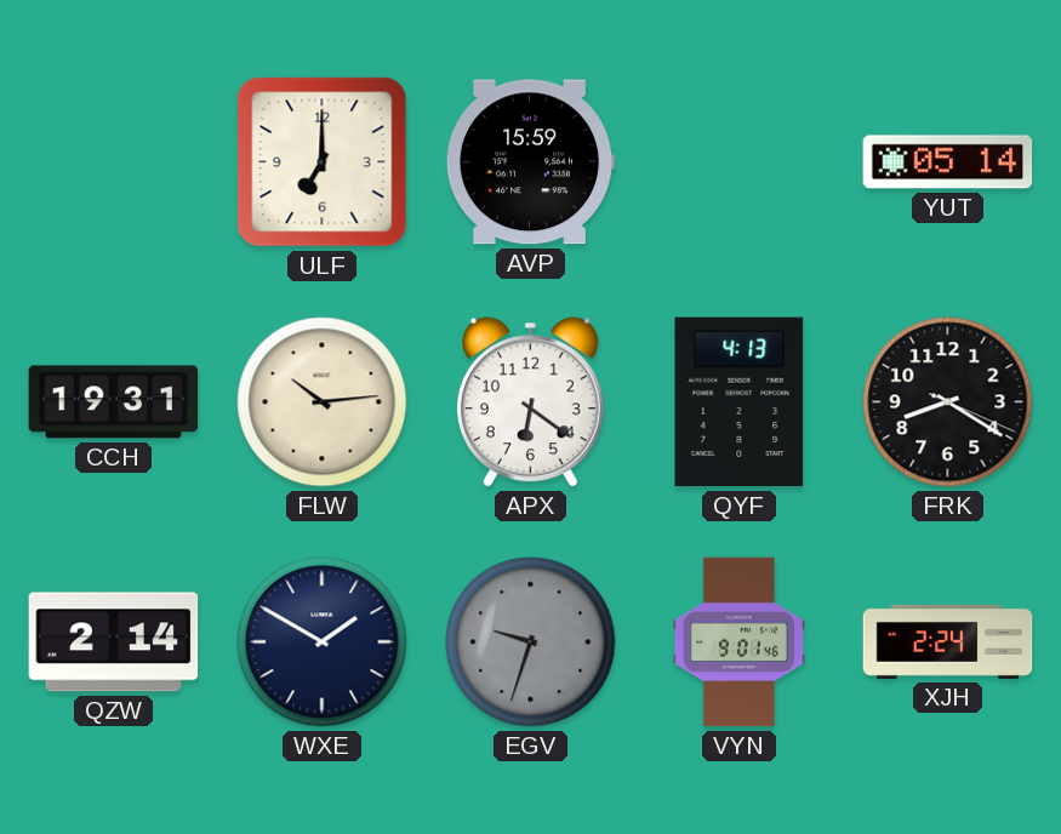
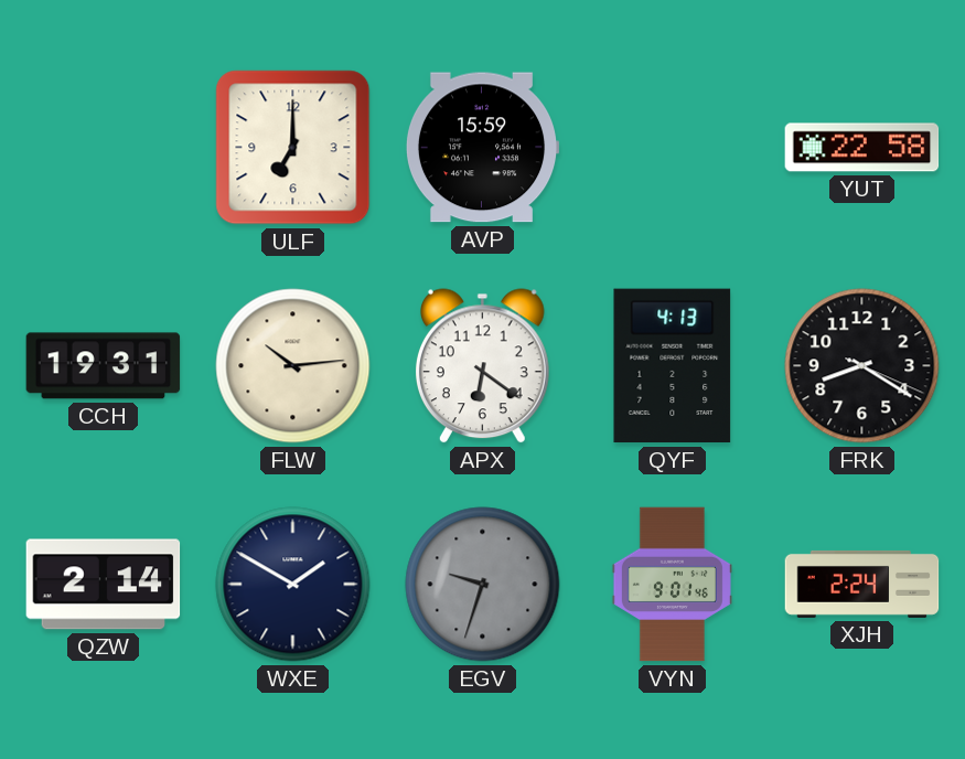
YUT: 05:14 -> 22:58
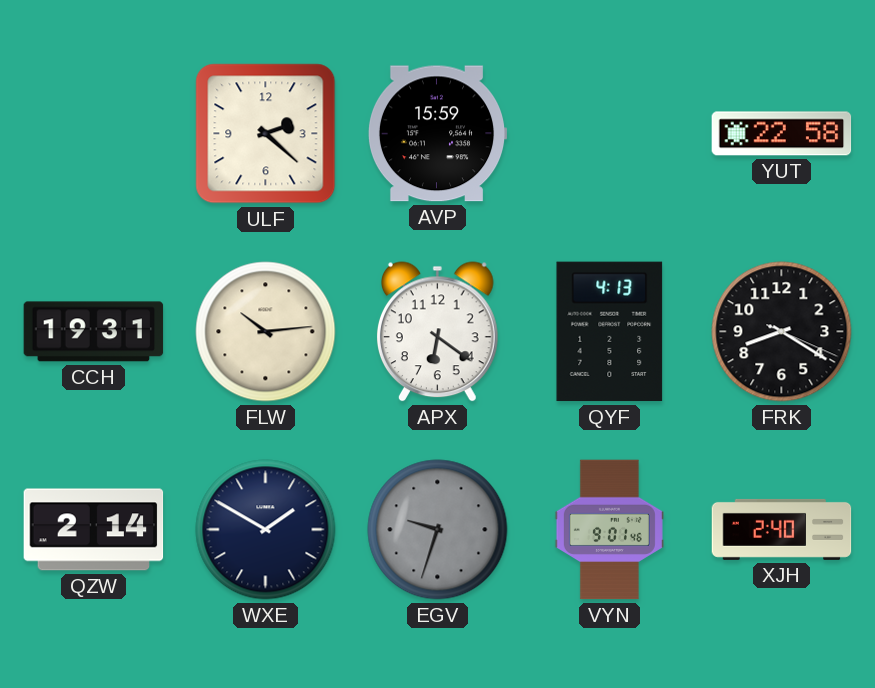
ULF: 7:00 -> 2:22
XJH: 2:24 -> 2:40
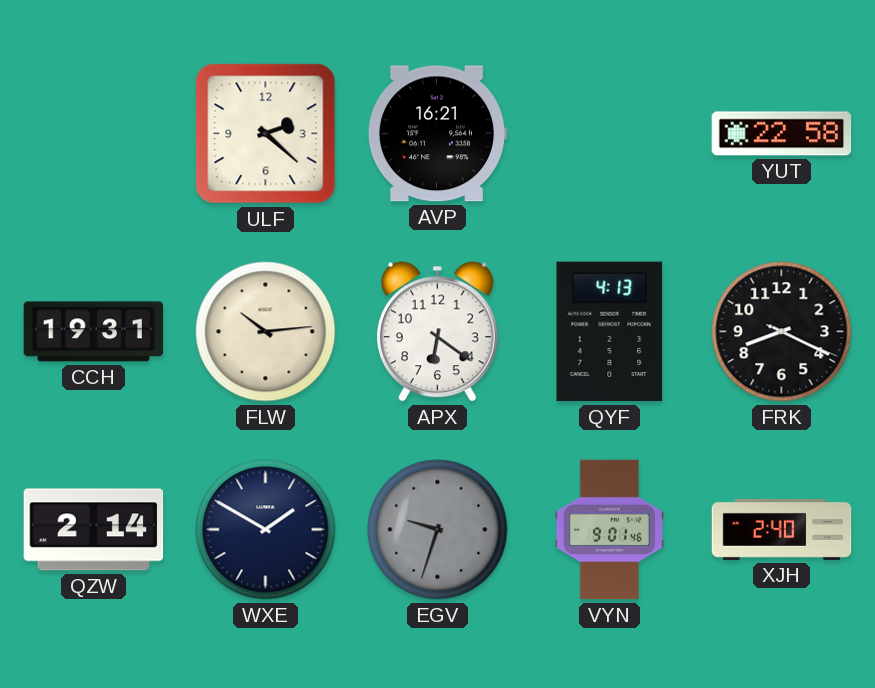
AVP: 15:59 -> 16:21
FRK: 8:20 -> 8:19
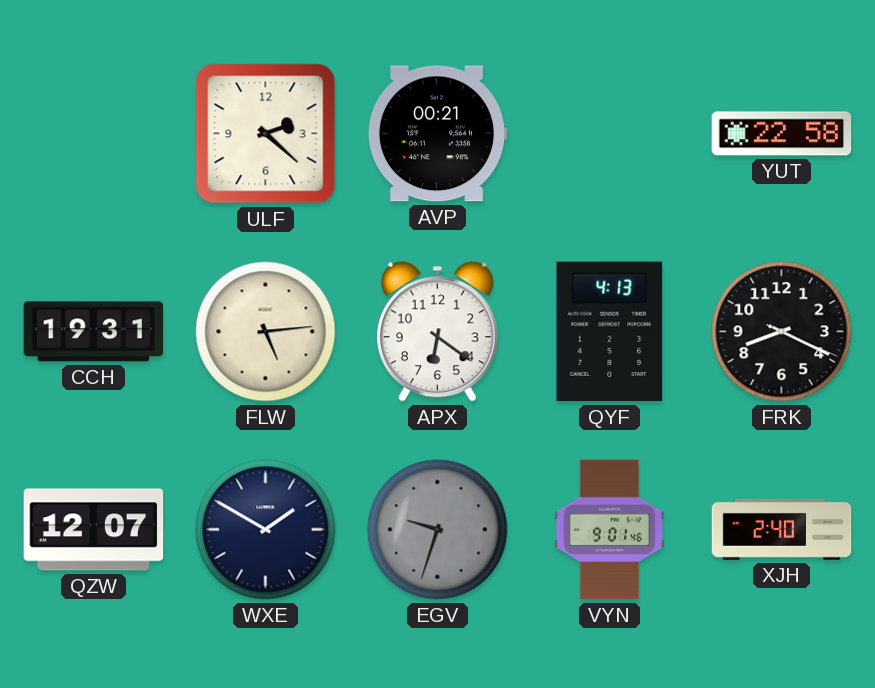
AVP: 16:21 -> 00:21
FLW: 10:14 -> 5:14
QZW: 2:14 -> 12:07
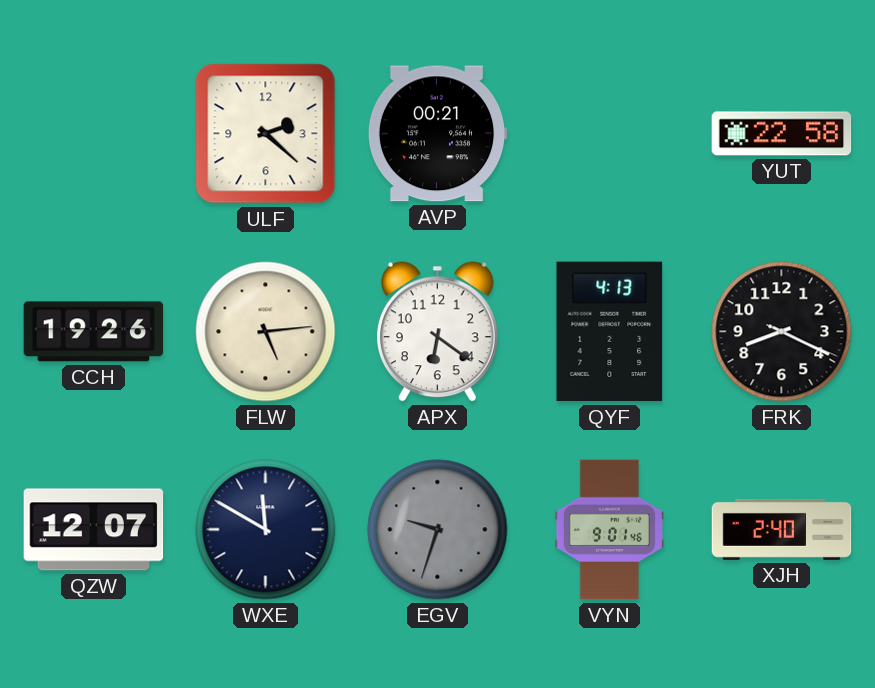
CCH: 19:31 -> 19:26
WXE: 1:50 -> 11:50
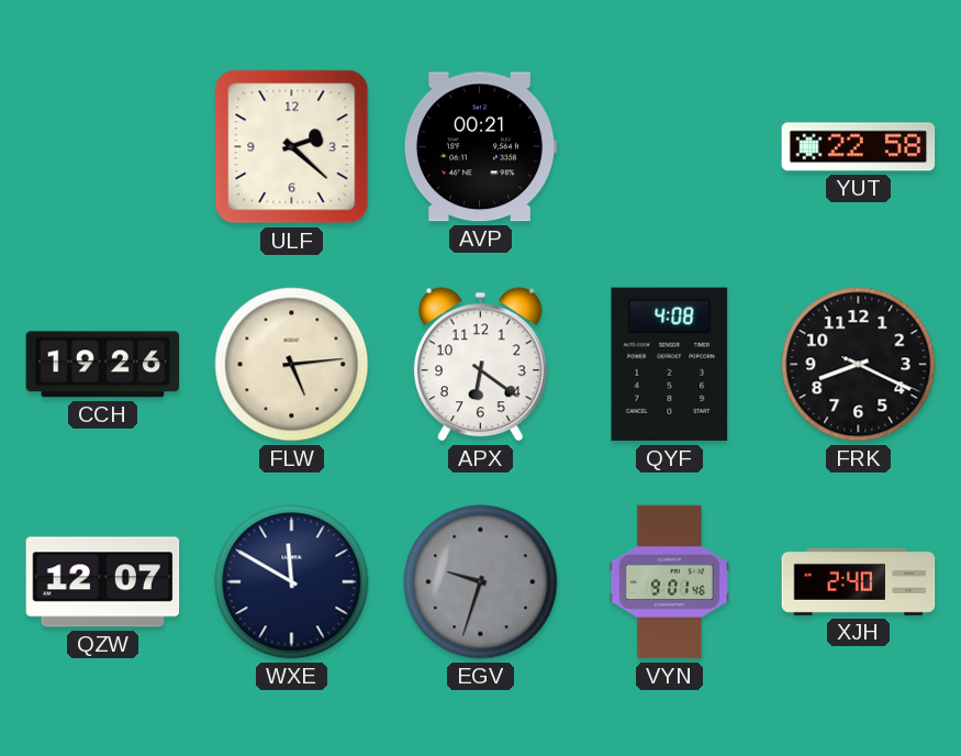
QYF: 4:13 -> 4:08
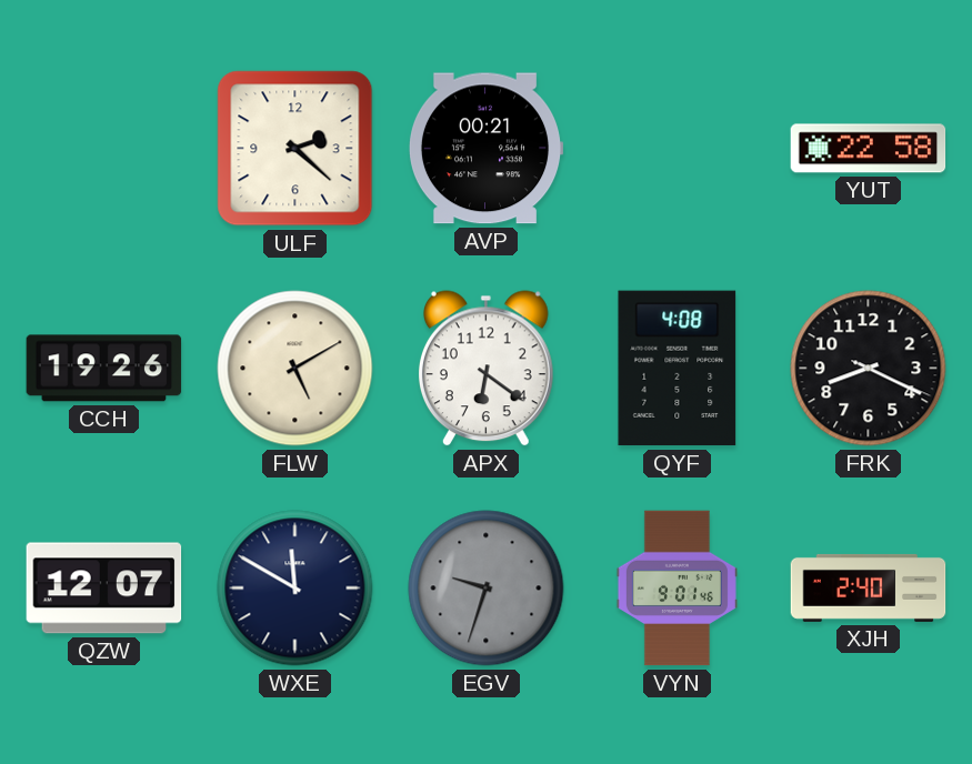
FLW: 5:14 -> 5:10
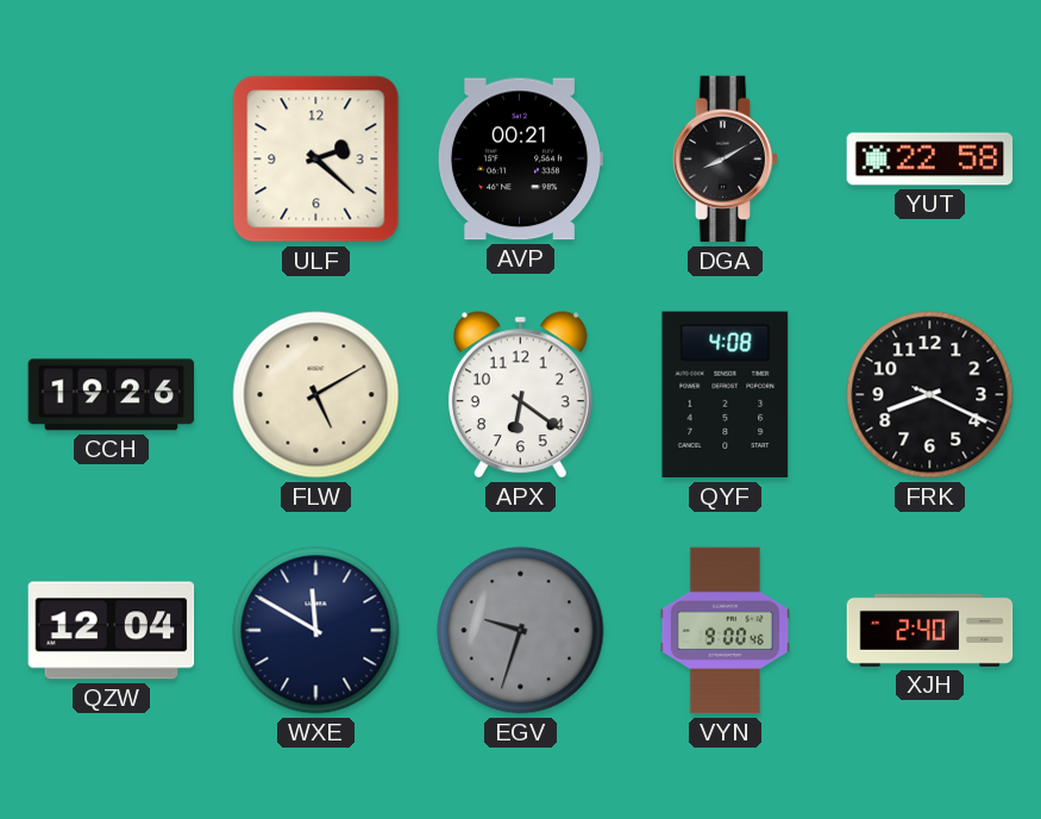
DGA: none -> 8:10
QZW: 12:07 -> 12:04
VYN: 9:01 -> 9:00
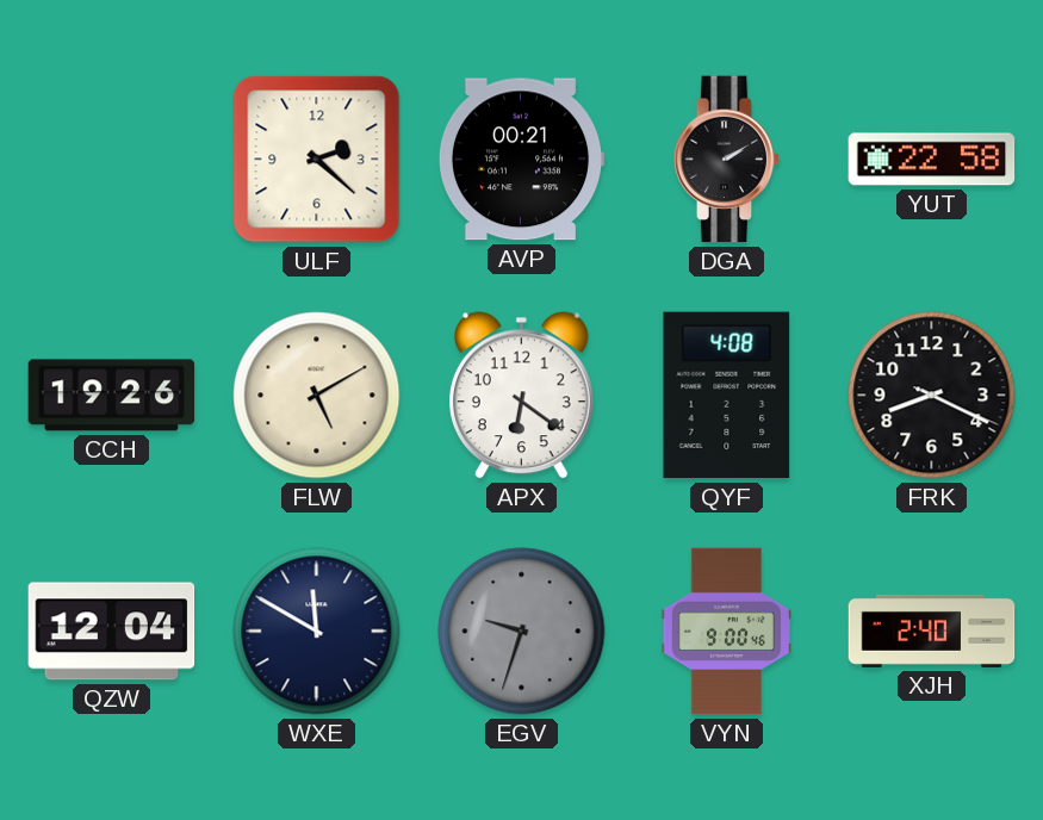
DGA: 8:10 -> 2:10
